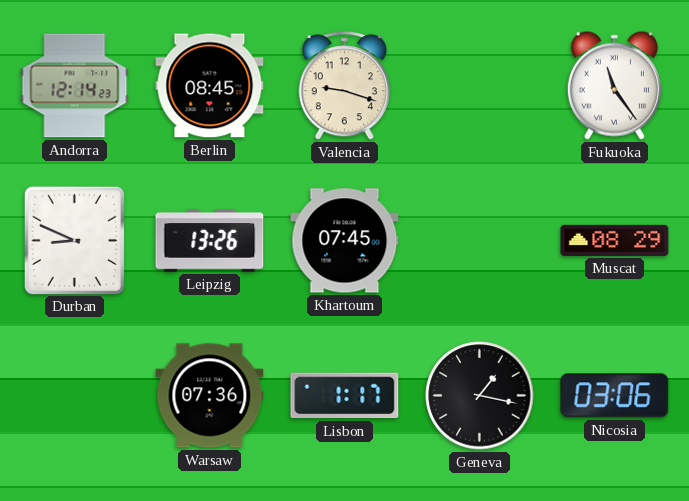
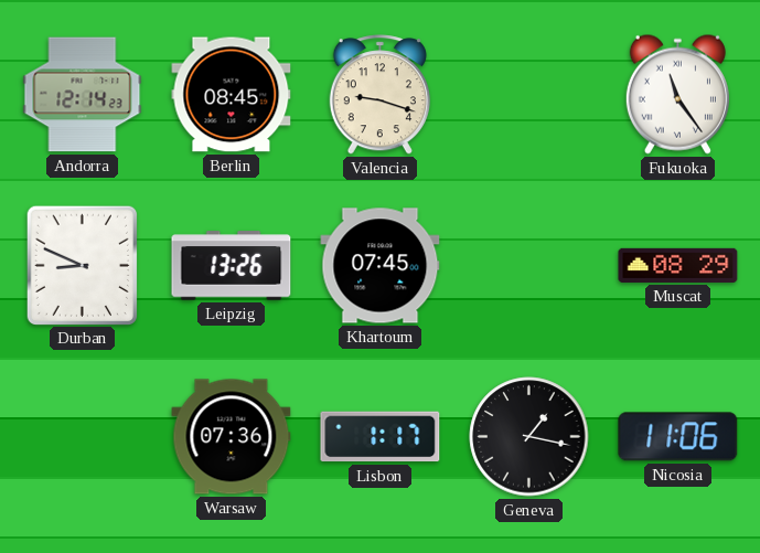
Nicosia: 03:06 -> 11:06
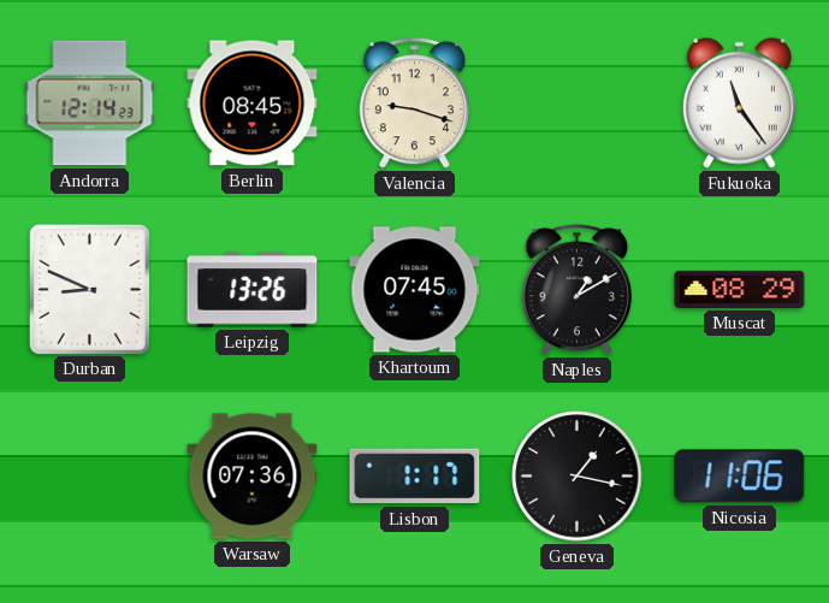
Naples: none -> 1:10
